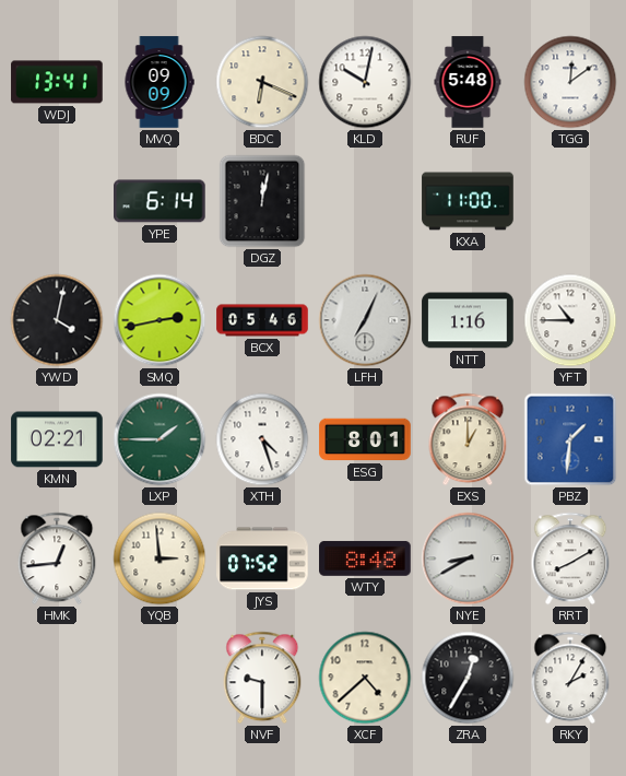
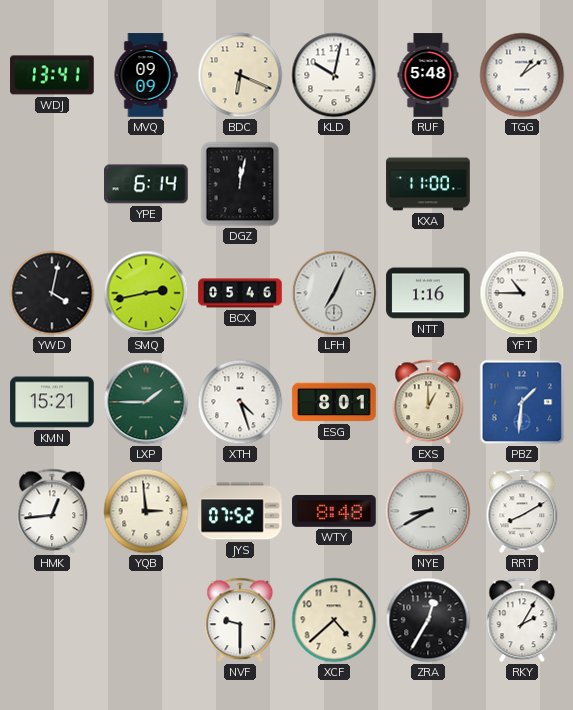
TGG: 12:09 -> 1:09
KMN: 02:21 -> 15:21
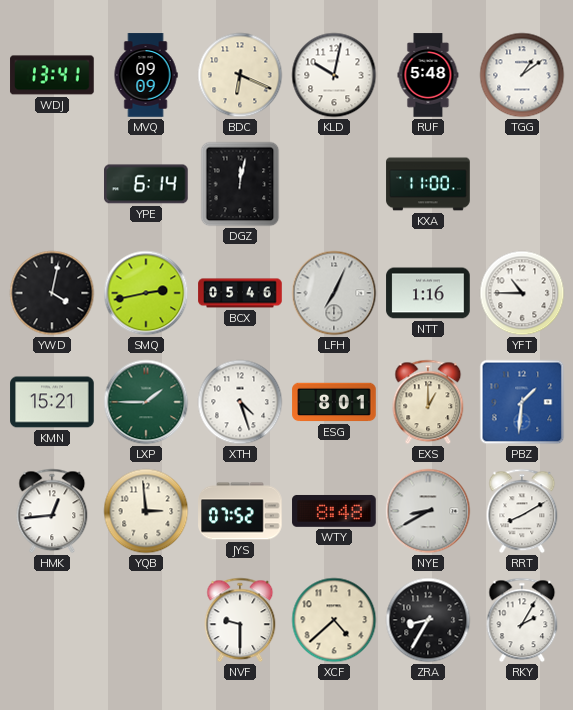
ZRA: 12:35 -> 8:35
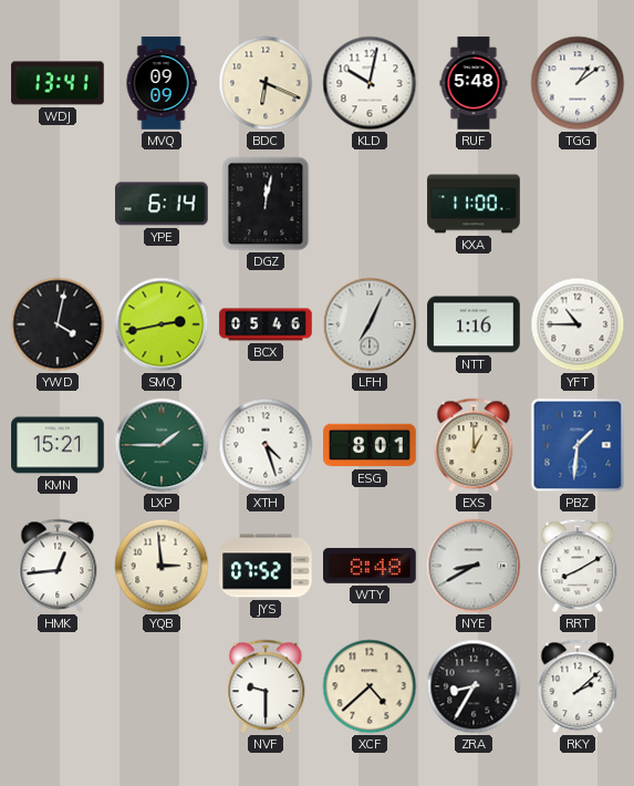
RKY: 2:05 -> 2:08
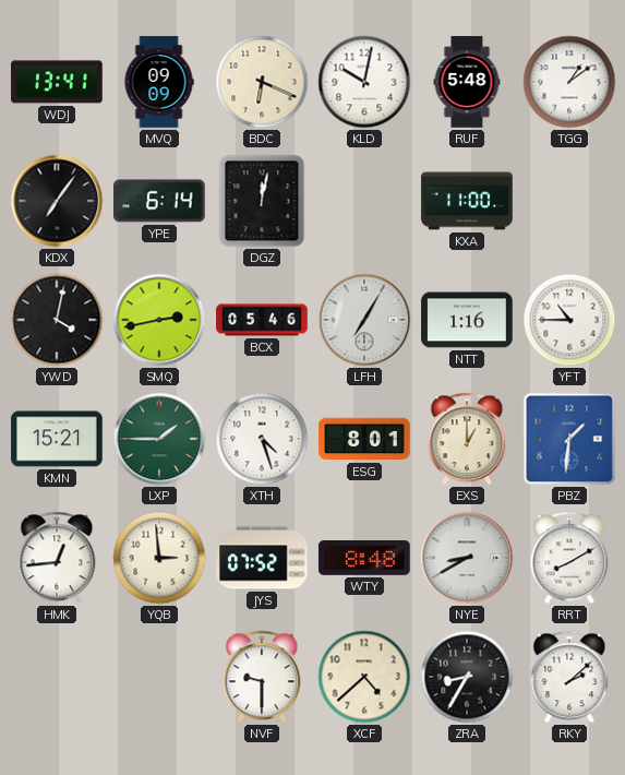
KDX: none -> 7:06
LFH: 7:04 -> 7:05
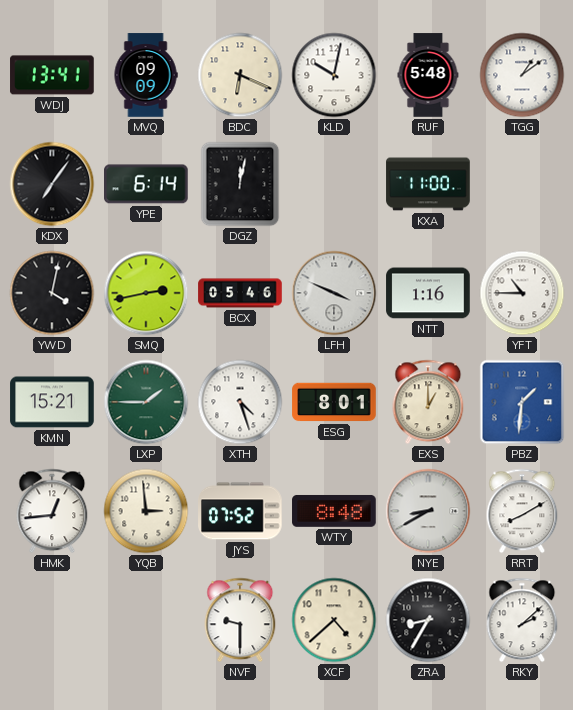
LFH: 7:05 -> 3:49
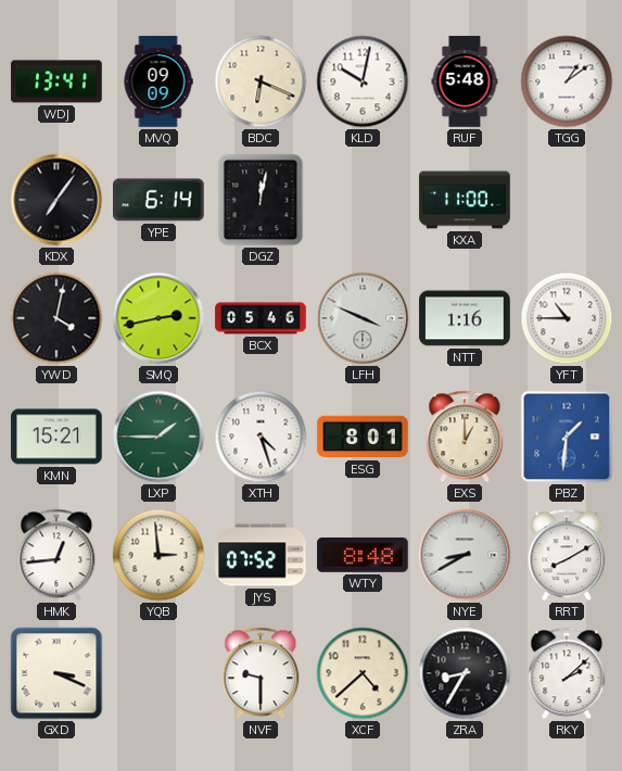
GXD: none -> 3:19
